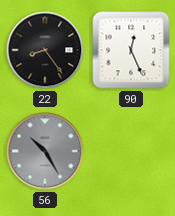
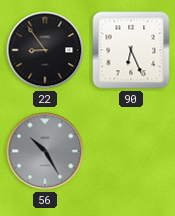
22: 8:24 -> 8:54
90: 12:26 -> 6:26
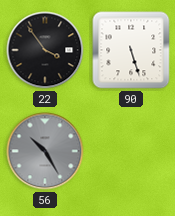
22: 8:54 -> 3:54
90: 6:26 -> 5:27
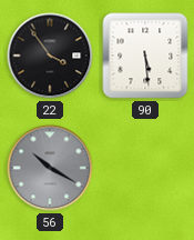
90: 5:27 -> 5:29
56: 10:25 -> 10:20
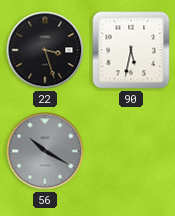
22: 3:54 -> 3:27
90: 5:29 -> 5:32
